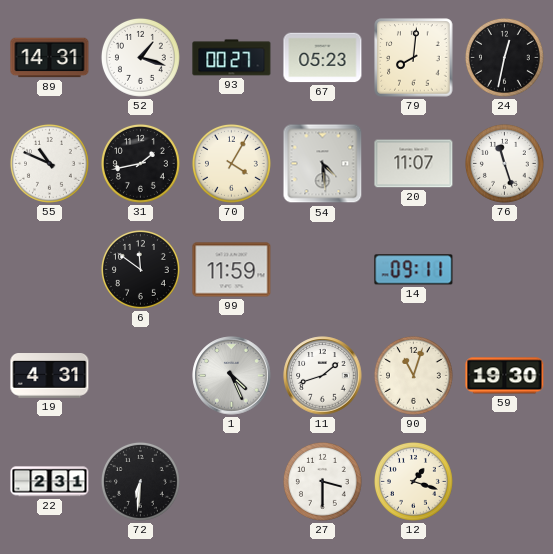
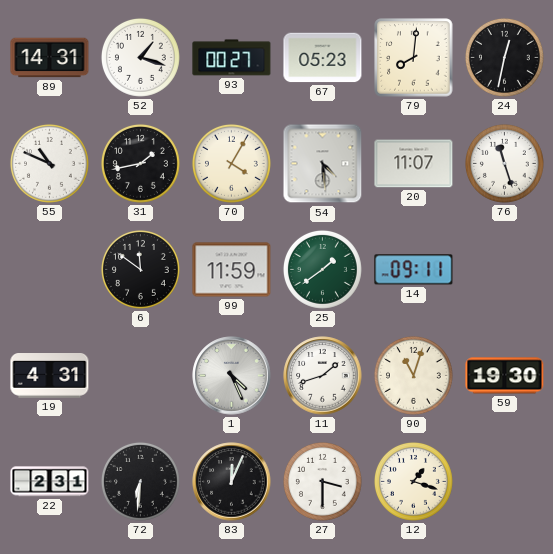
25: none -> 1:39
83: none -> 12:04
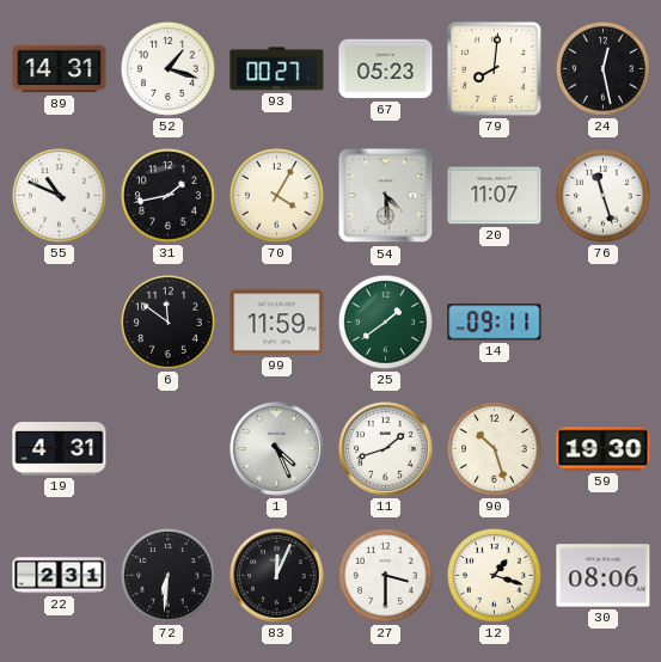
24: 12:32 -> 12:28
90: 11:03 -> 10:27
30: none -> 08:06
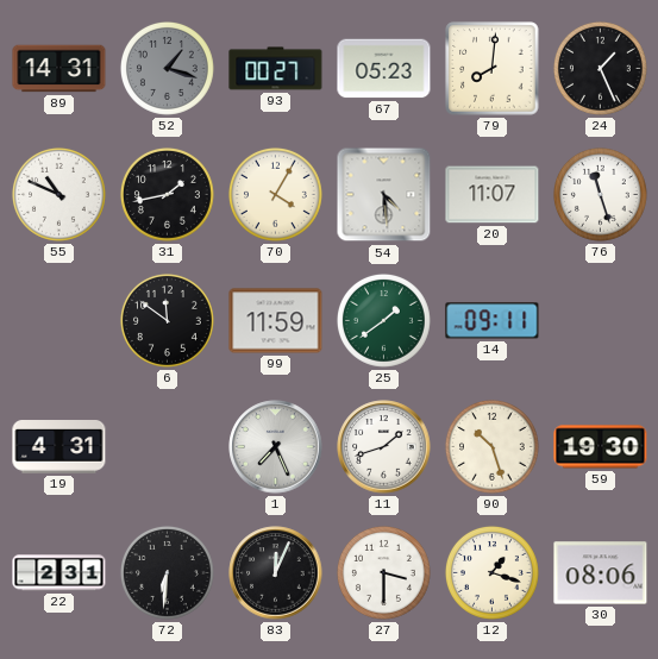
52 dial: white -> grey
24: 12:28 -> 1:26
1: 4:26 -> 7:26
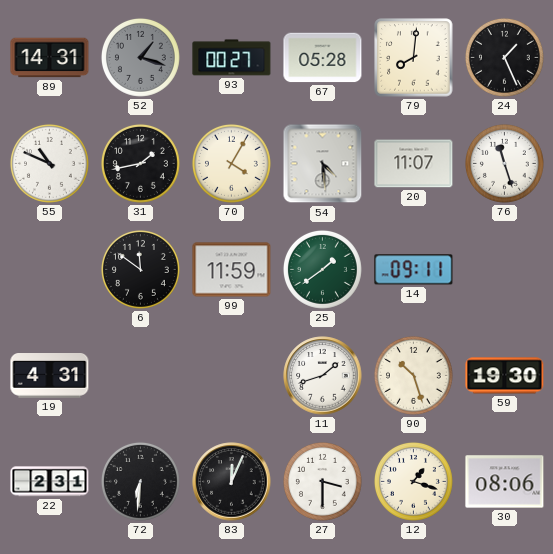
67: 05:23 -> 05:28
1: 7:26 -> none
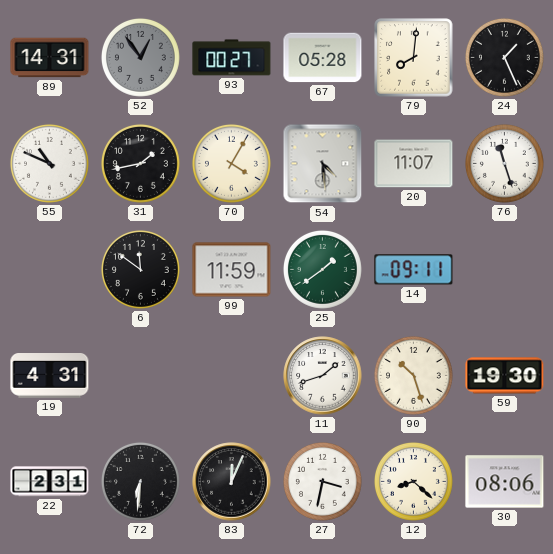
52: 1:18 -> 12:54
27: 3:30 -> 3:32
12: 1:18 -> 8:22
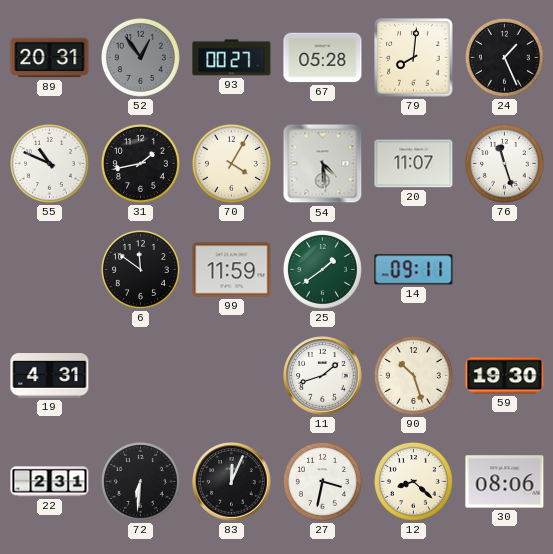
89: 14:31 -> 20:31
